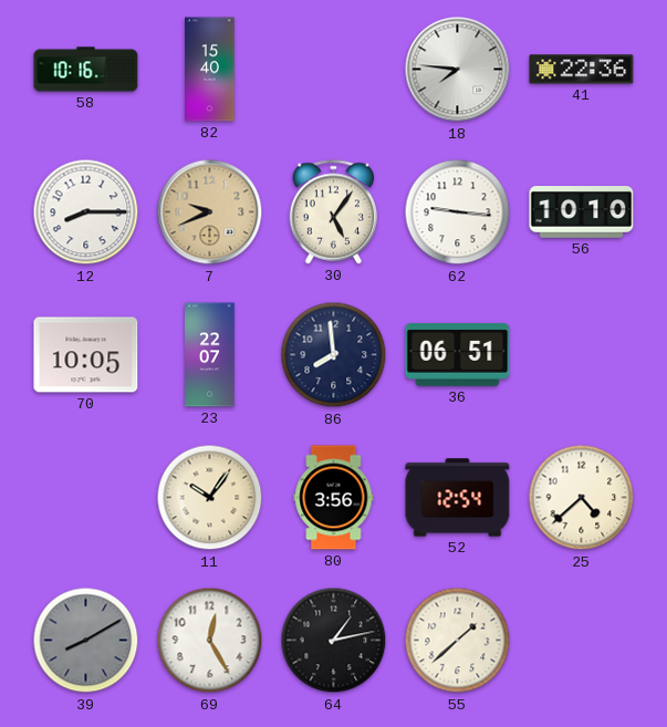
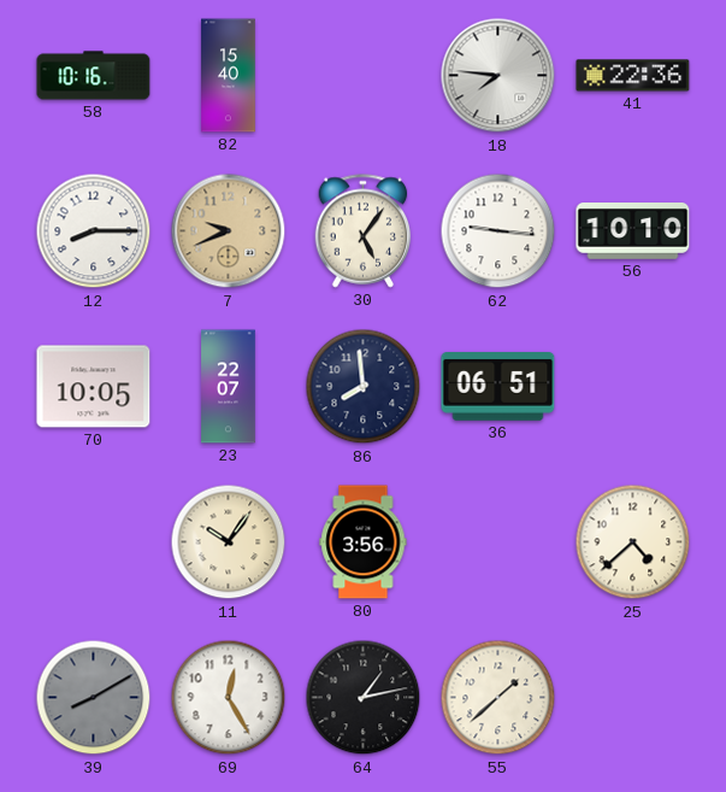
52: 12:54 -> none
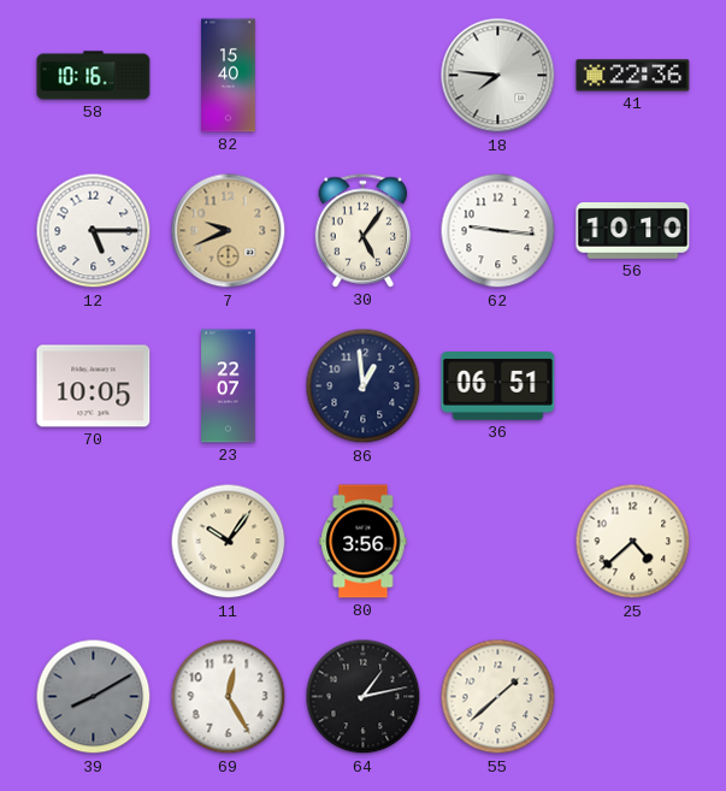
12: 8:15 -> 5:15
86: 7:59 -> 12:59
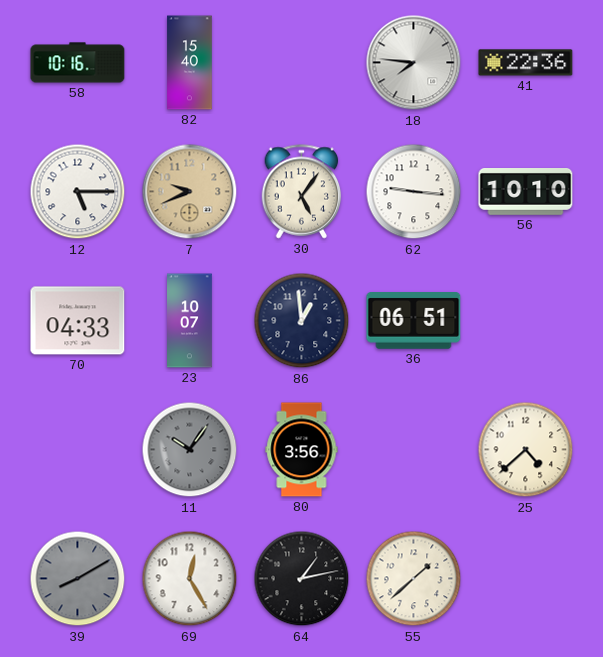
70: 10:05 -> 04:33
23: 22:07 -> 10:07
11 dial: cream -> grey
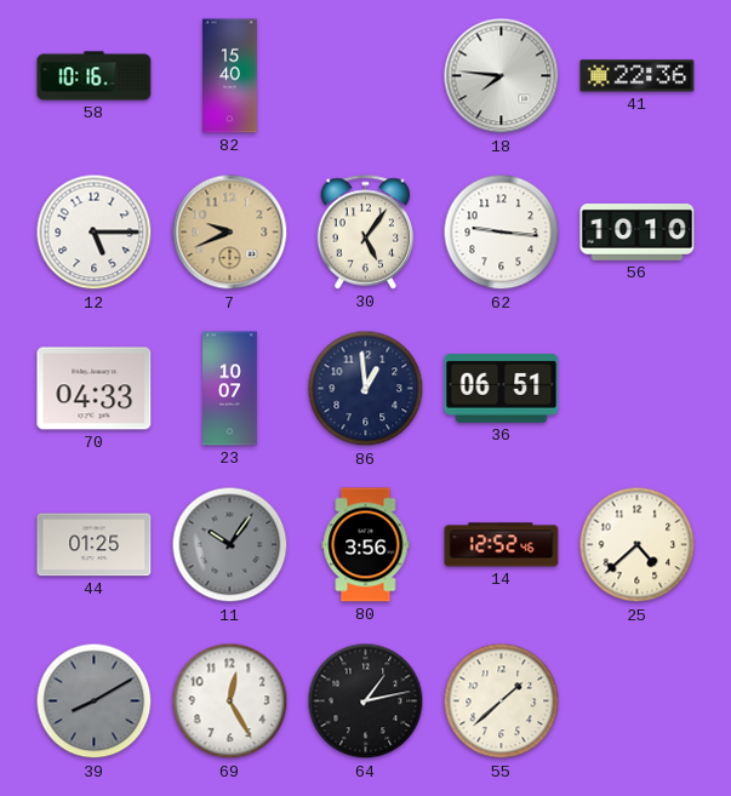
44: none -> 01:25
14: none -> 12:52
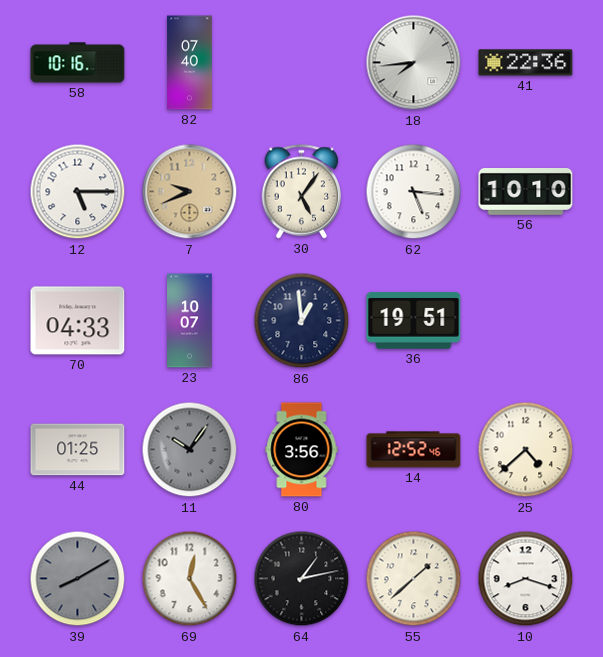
82: 15:40 -> 07:40
18: 7:46 -> 7:44
62: 9:16 -> 5:16
36: 06:51 -> 19:51
10: none -> 8:18
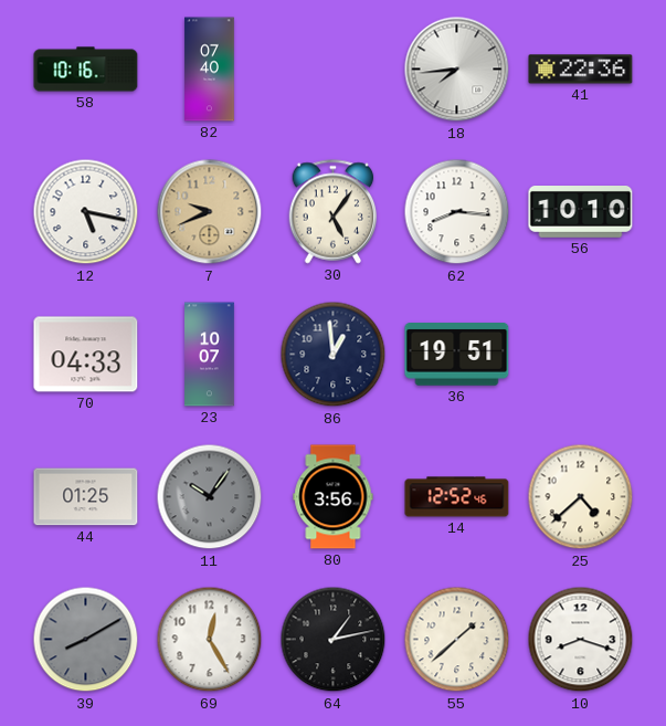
12: 5:15 -> 5:17
62: 5:16 -> 8:16
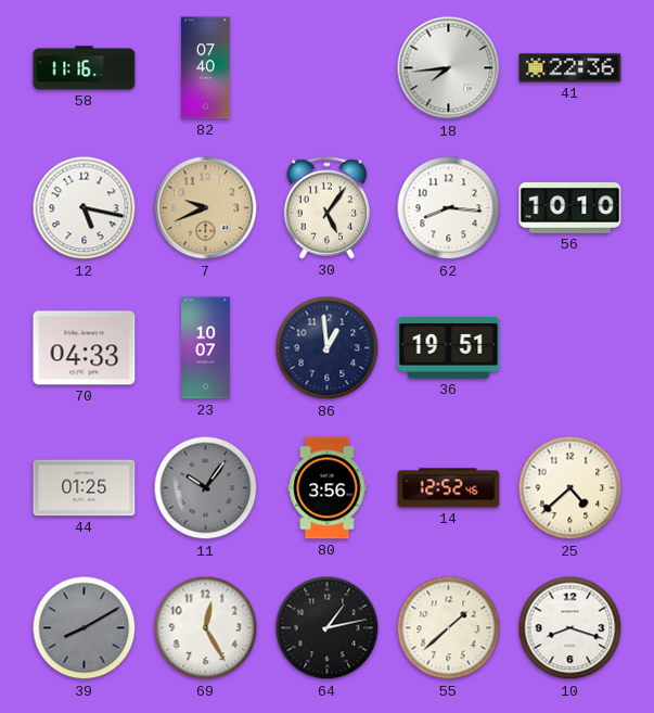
58: 10:16 -> 11:16
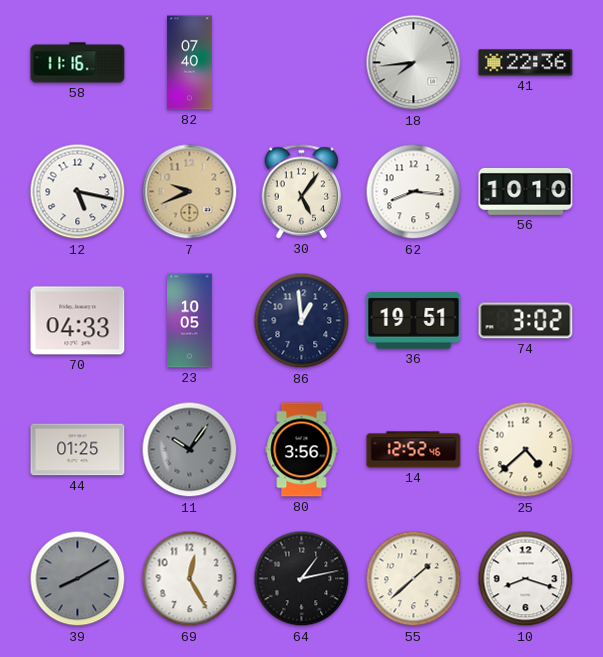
23: 10:07 -> 10:05
74: none -> 3:02
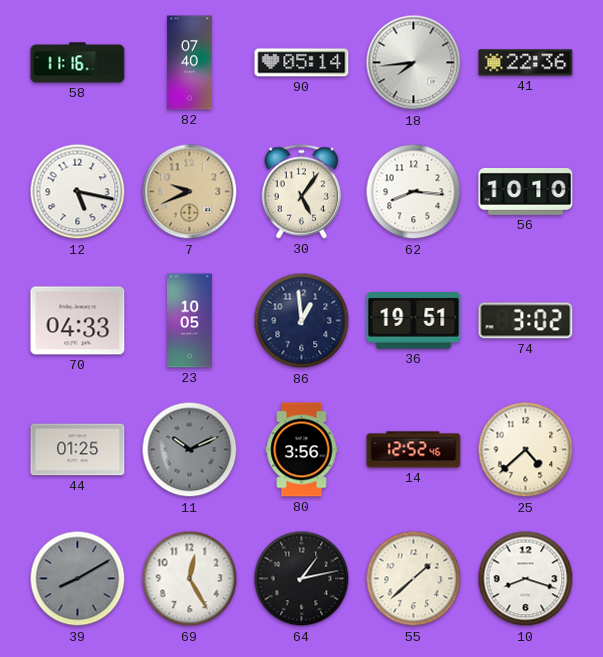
90: none -> 05:14
11: 10:06 -> 10:11
